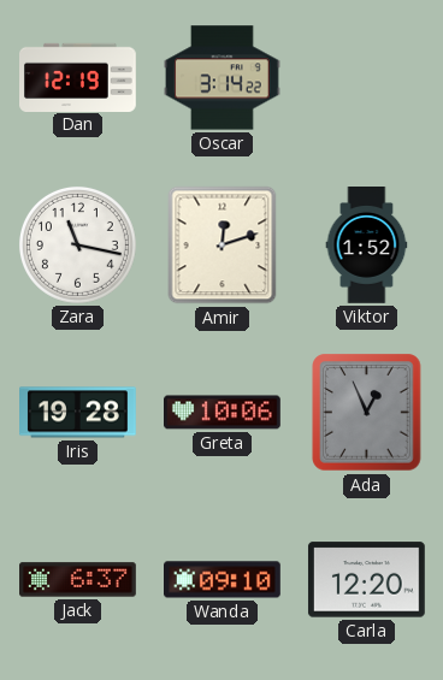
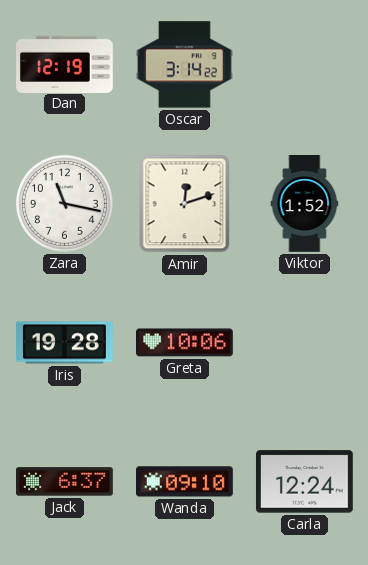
Ada: 12:56 -> none
Carla: 12:20 -> 12:24
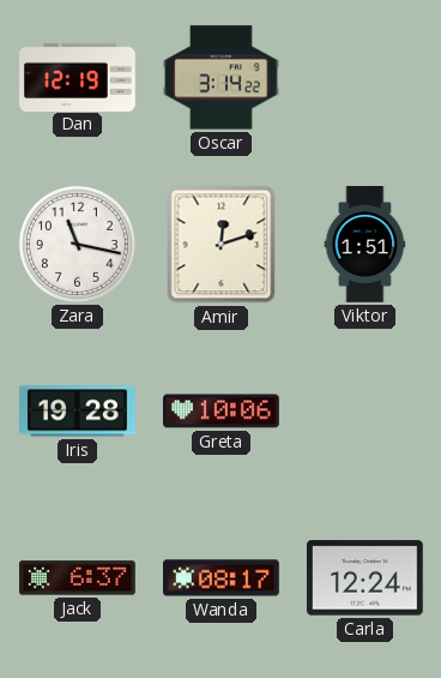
Viktor: 1:52 -> 1:51
Wanda: 09:10 -> 08:17
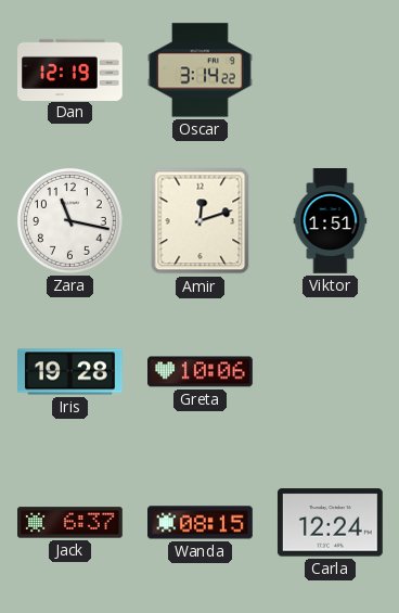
Wanda: 08:17 -> 08:15
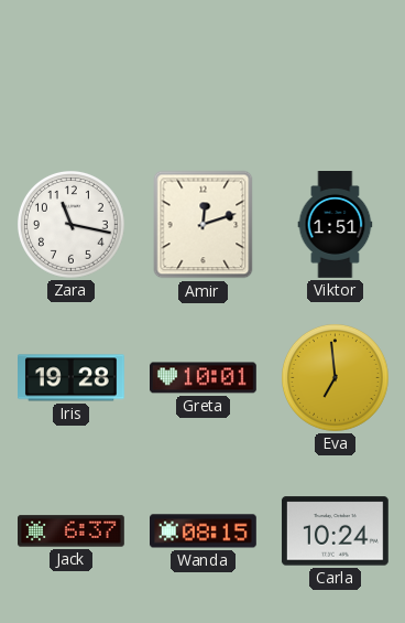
Dan: 12:19 -> none
Oscar: 3:14 -> none
Greta: 10:06 -> 10:01
Eva: none -> 6:59
Carla: 12:24 -> 10:24
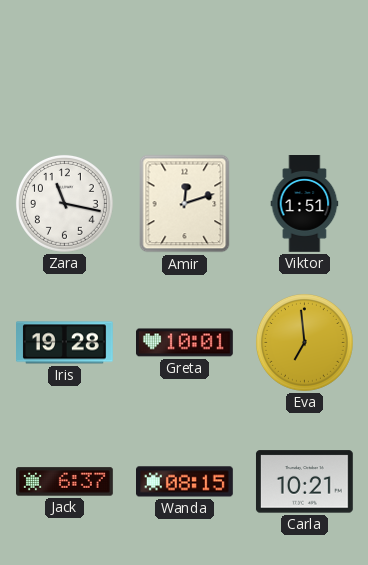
Carla: 10:24 -> 10:21
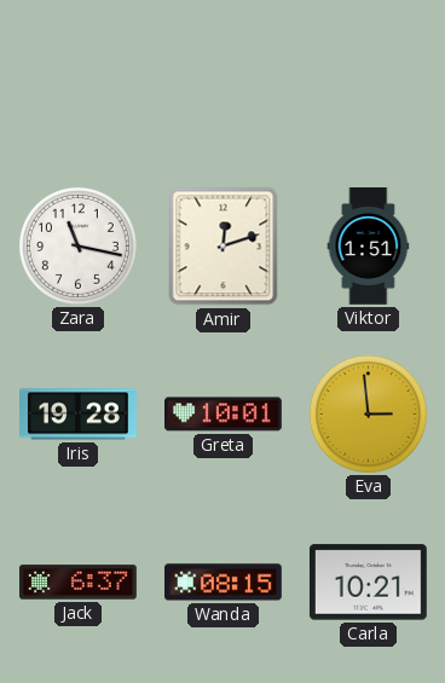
Eva: 6:59 -> 2:59
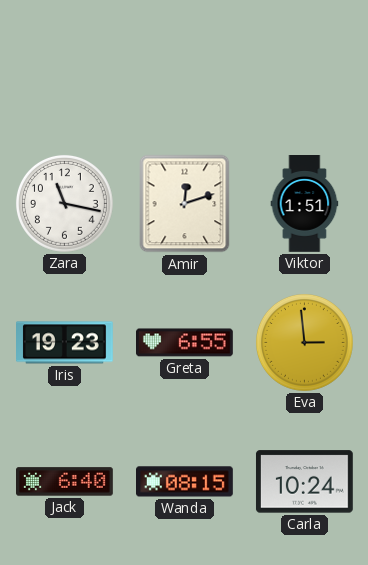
Iris: 19:28 -> 19:23
Greta: 10:01 -> 6:55
Jack: 6:37 -> 6:40
Carla: 10:21 -> 10:24
